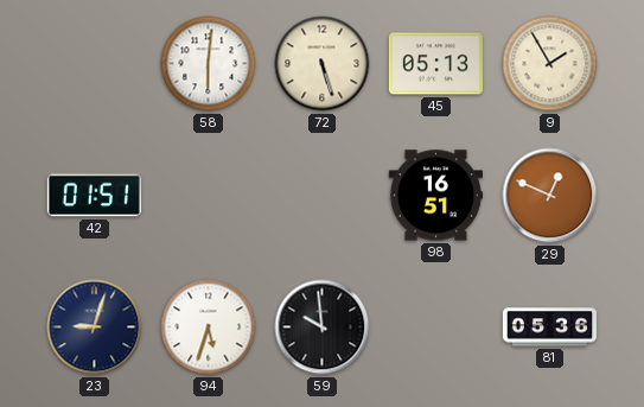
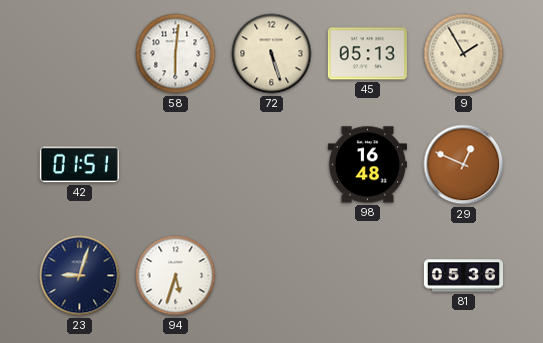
98: 16:51 -> 16:48
59: 9:59 -> none
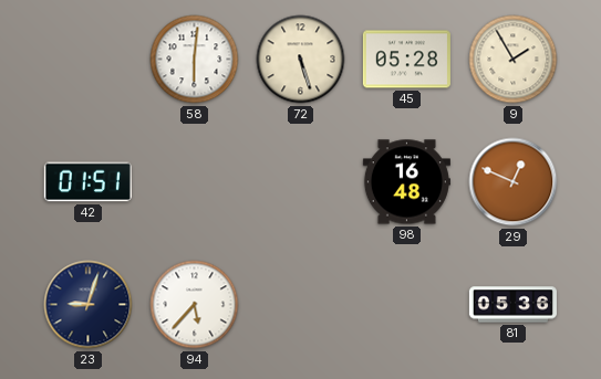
45: 05:13 -> 05:28
94: 5:33 -> 5:37
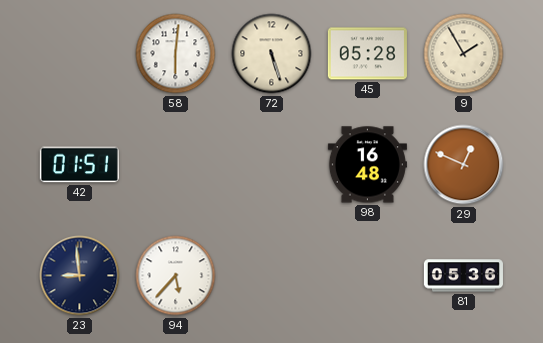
23: 9:03 -> 8:59
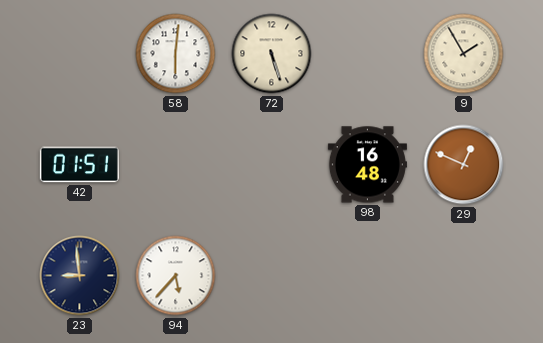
45: 05:28 -> none
81: 05:36 -> none
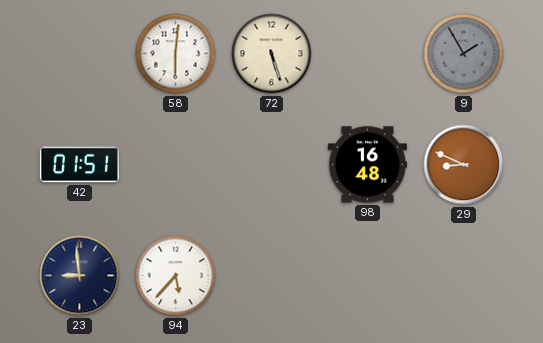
9 dial: cream -> grey
29: 12:49 -> 8:49
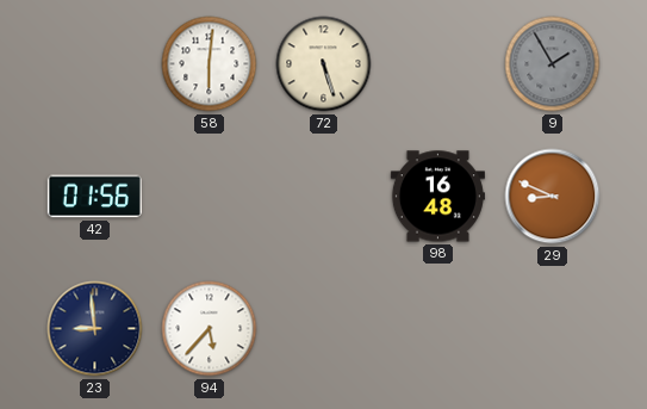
42: 01:51 -> 01:56
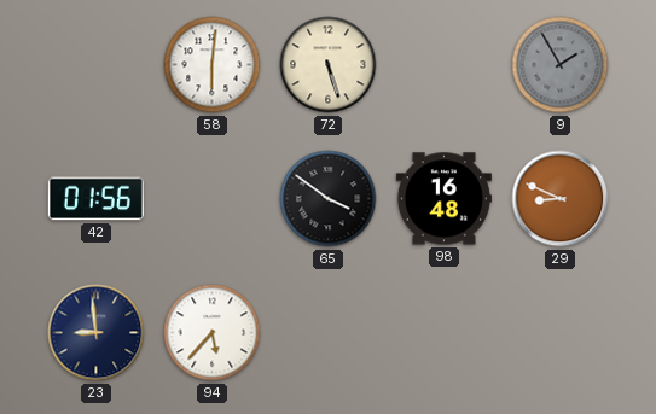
65: none -> 3:51
